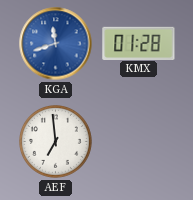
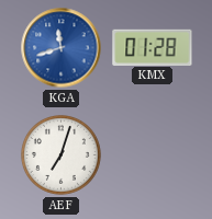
AEF: 6:59 -> 7:03
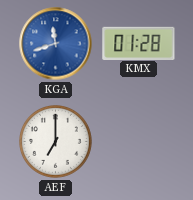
AEF: 7:03 -> 7:00
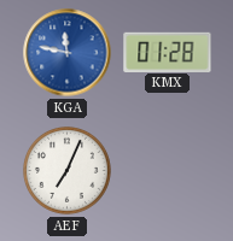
KGA: 11:42 -> 11:47
AEF: 7:00 -> 7:04
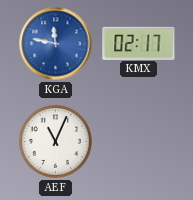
KMX: 01:28 -> 02:17
AEF: 7:04 -> 11:04
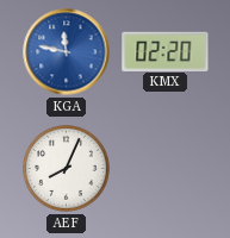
KMX: 02:17 -> 02:20
AEF: 11:04 -> 8:04
